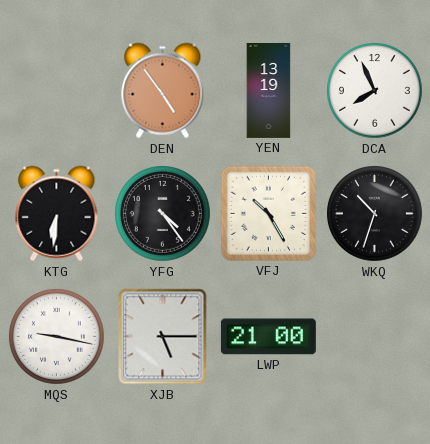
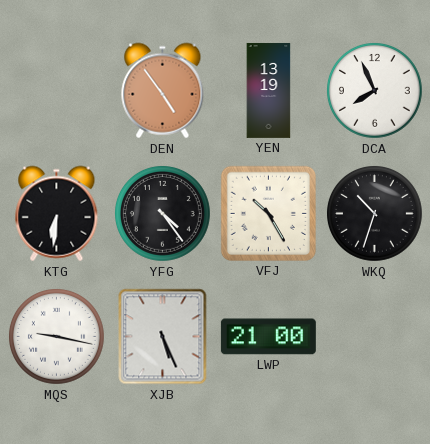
XJB: 5:15 -> 5:26
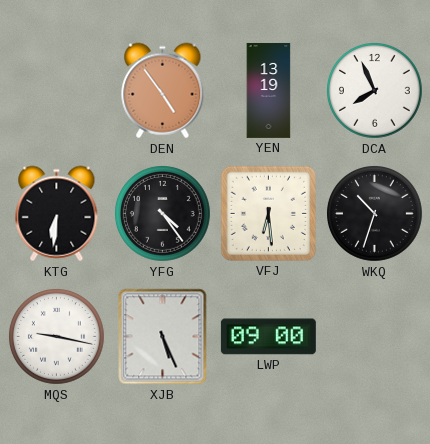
VFJ: 10:25 -> 6:29
LWP: 21:00 -> 09:00
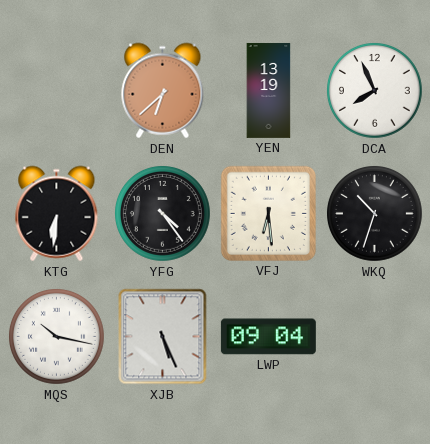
DEN: 4:54 -> 6:38
MQS: 9:17 -> 10:17
LWP: 09:00 -> 09:04
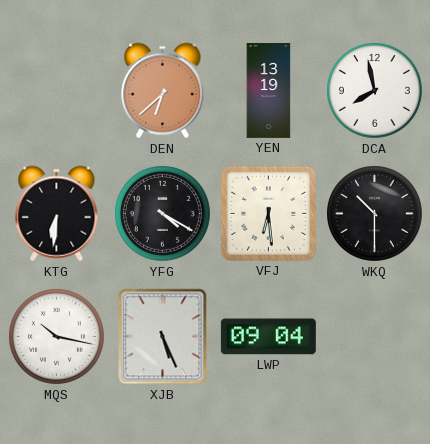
DCA: 7:56 -> 7:58
YFG: 4:24 -> 4:20
WKQ: 10:33 -> 10:30
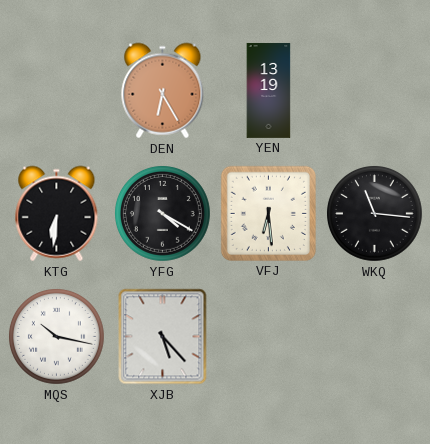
DEN: 6:38 -> 6:25
DCA: 7:58 -> none
WKQ: 10:30 -> 11:16
XJB: 5:26 -> 5:23
LWP: 09:04 -> none
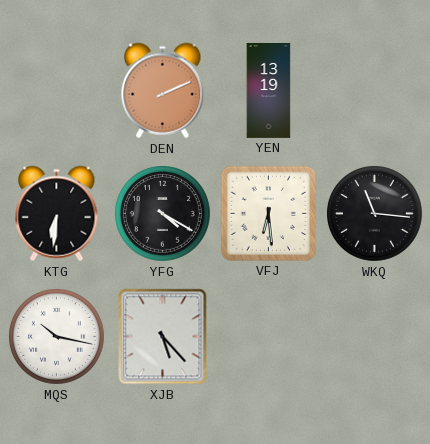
DEN: 6:25 -> 2:11
